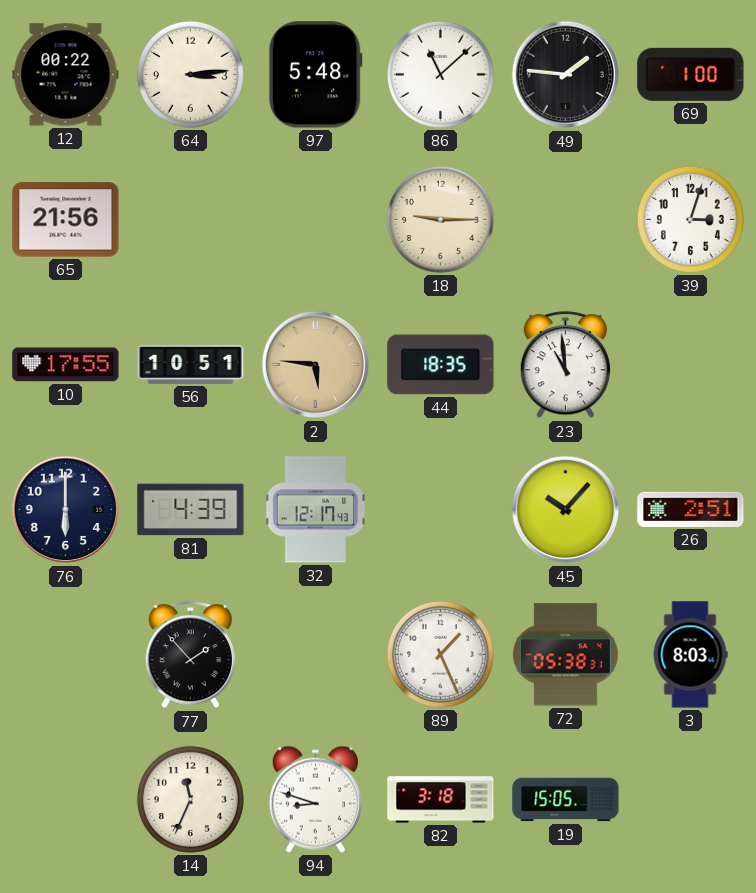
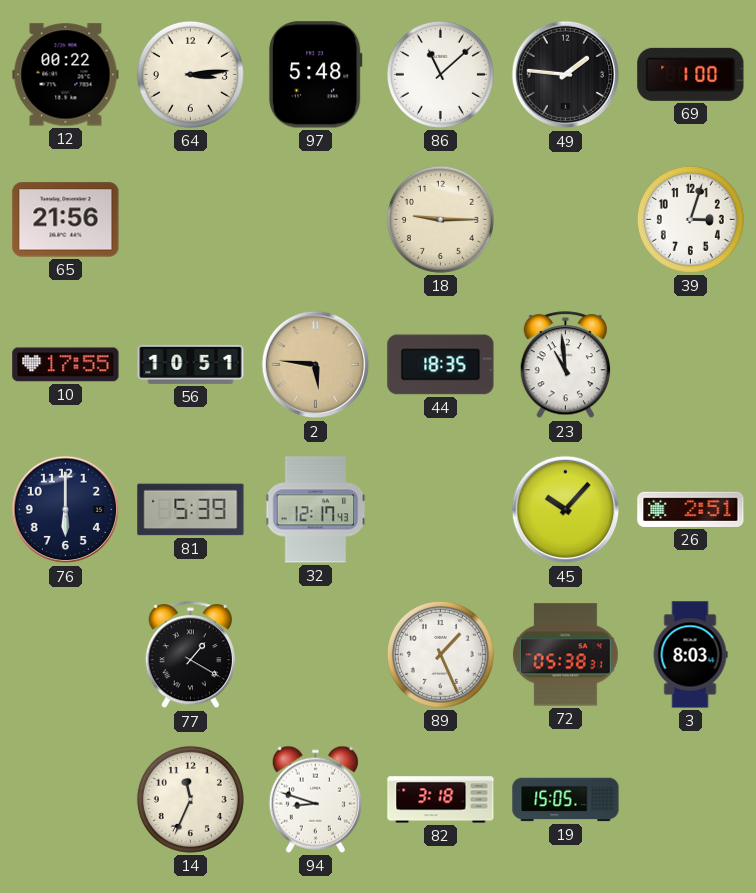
81: 4:39 -> 5:39
77: 1:53 -> 1:20
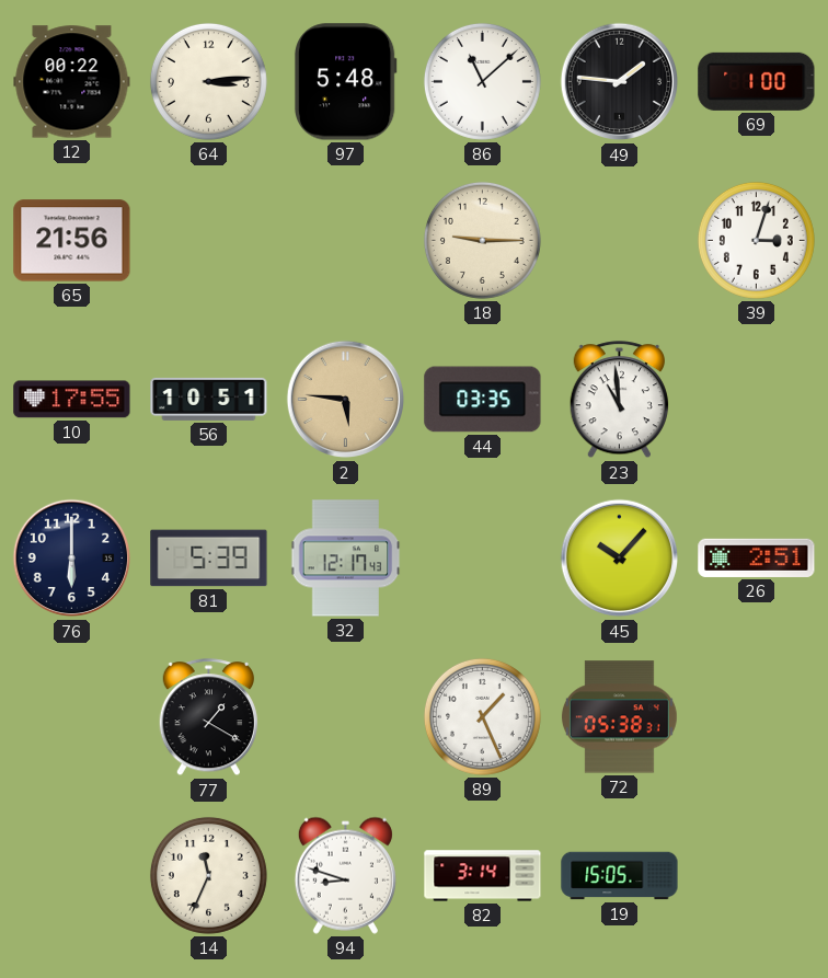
44: 18:35 -> 03:35
3: 8:03 -> none
82: 3:18 -> 3:14
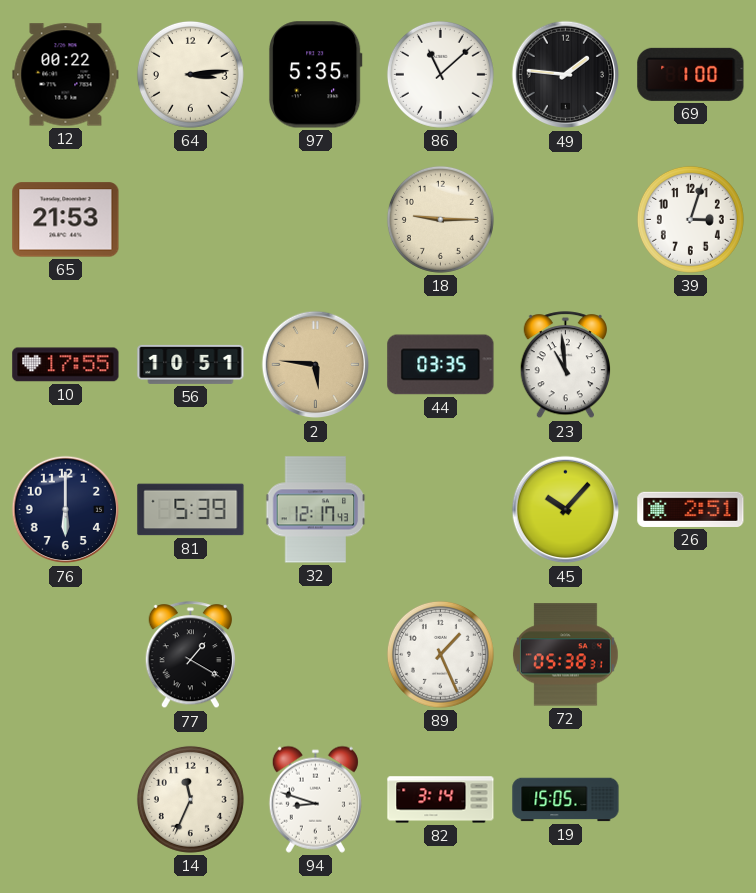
97: 5:48 -> 5:35
65: 21:56 -> 21:53
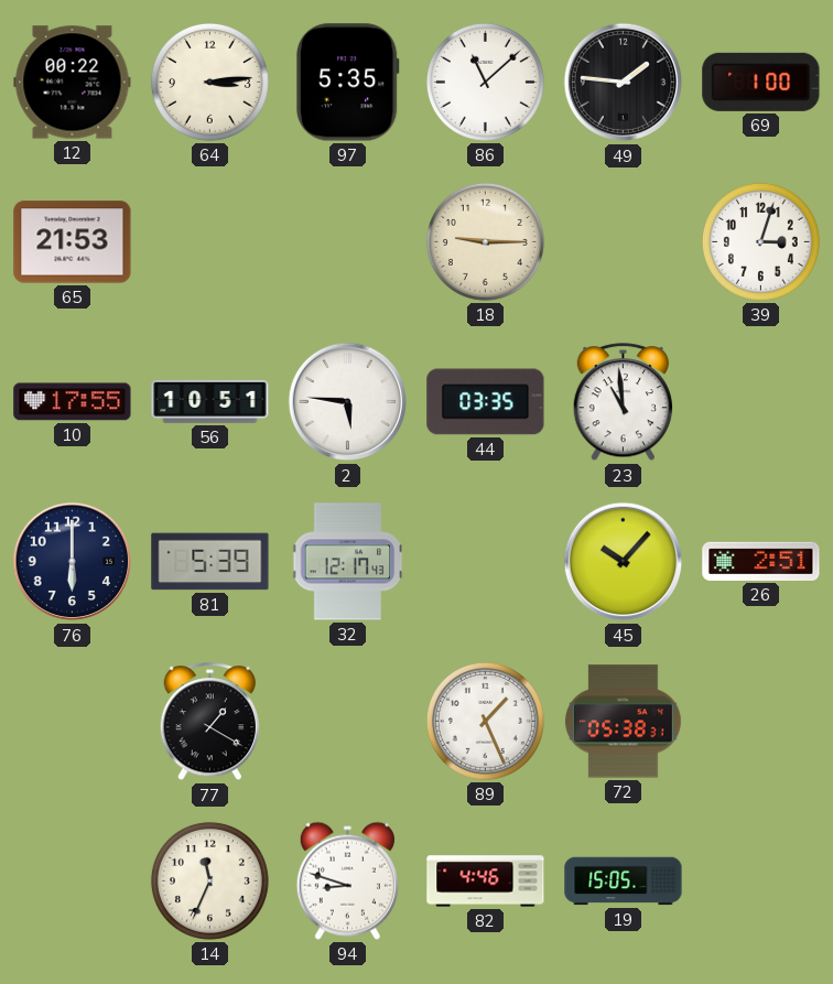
2 dial: champagne -> white
82: 3:14 -> 4:46
